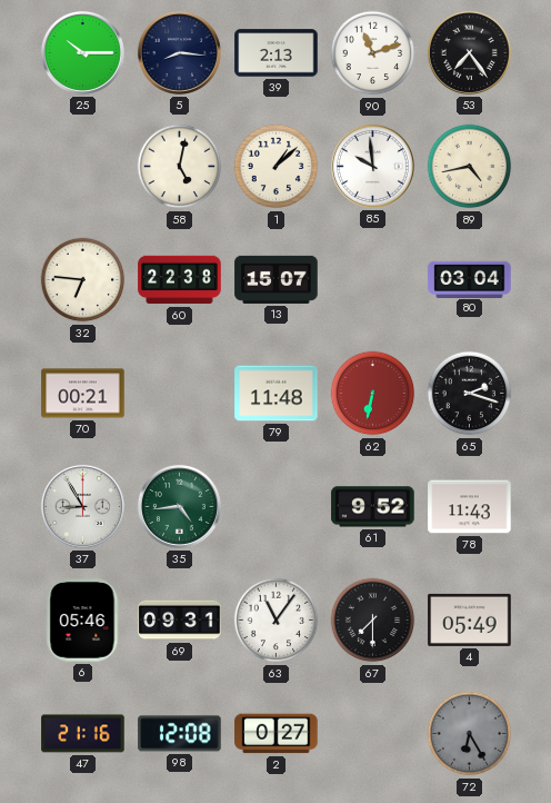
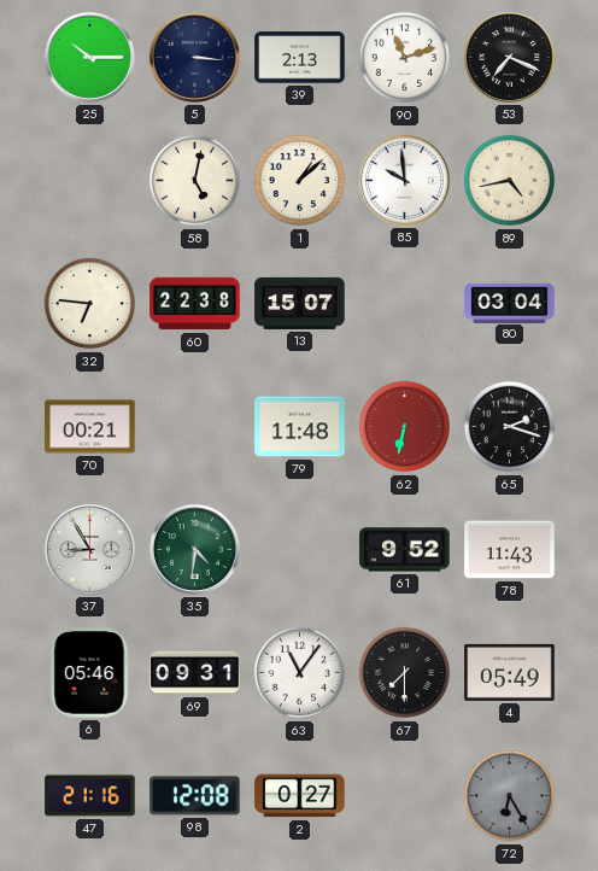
5: 8:16 -> 3:16
53: 7:24 -> 7:19
35: 4:44 -> 4:31
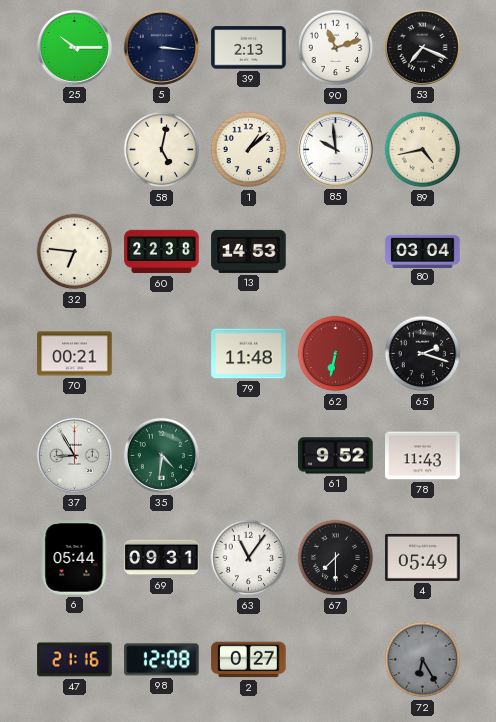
13: 15:07 -> 14:53
6: 05:46 -> 05:44
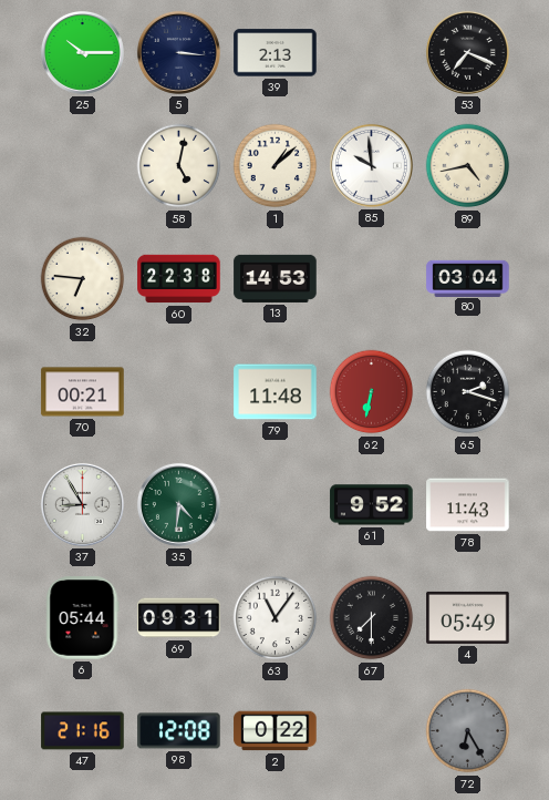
90: 11:12 -> none
2: 0:27 -> 0:22
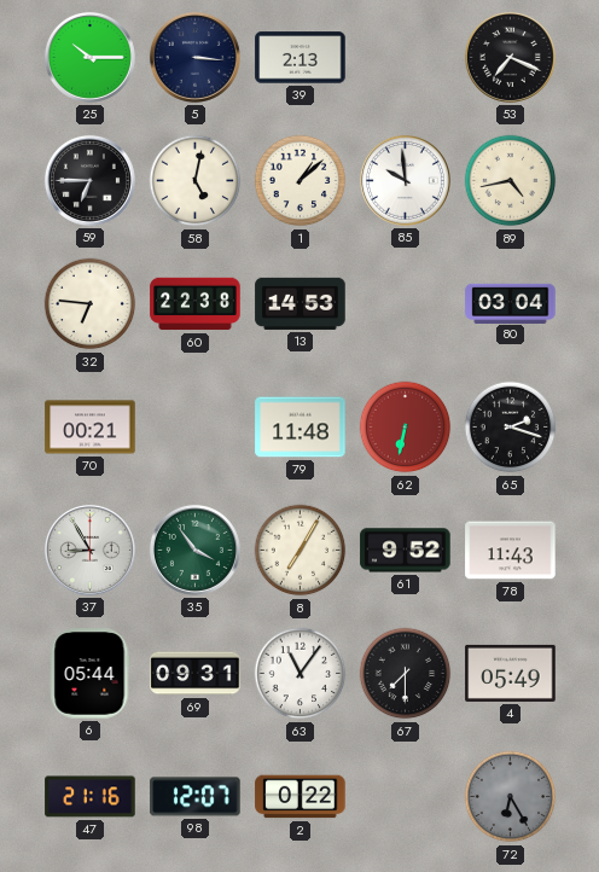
59: none -> 6:45
35: 4:31 -> 3:54
8: none -> 7:05
98: 12:08 -> 12:07
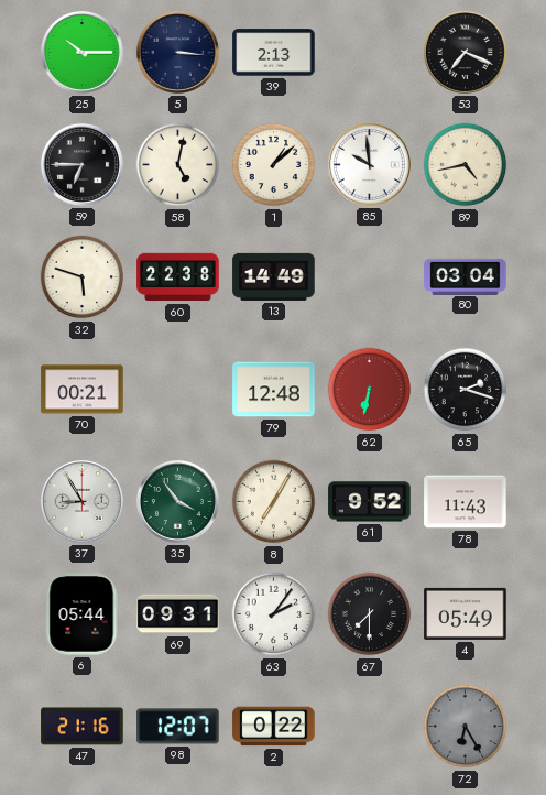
32: 6:46 -> 5:48
13: 14:53 -> 14:49
79: 11:48 -> 12:48
63: 11:06 -> 2:06
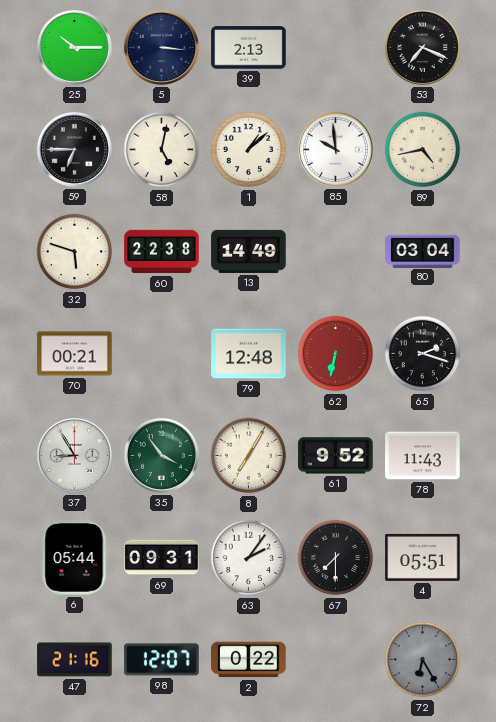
4: 05:49 -> 05:51
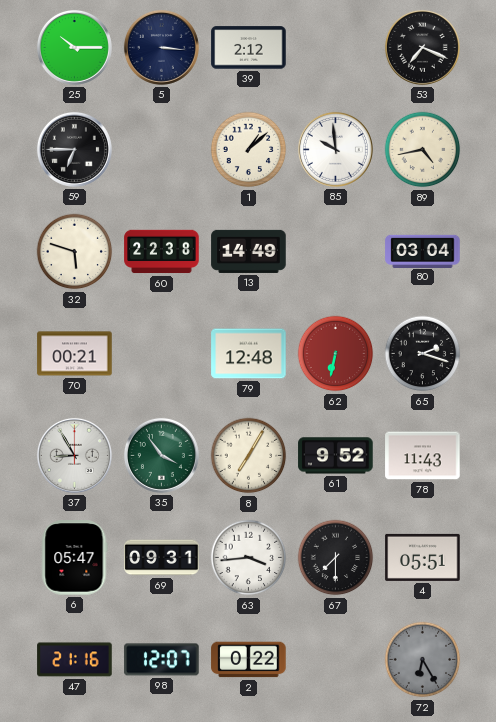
39: 2:13 -> 2:12
58: 5:02 -> none
6: 05:44 -> 05:47
63: 2:06 -> 3:44
